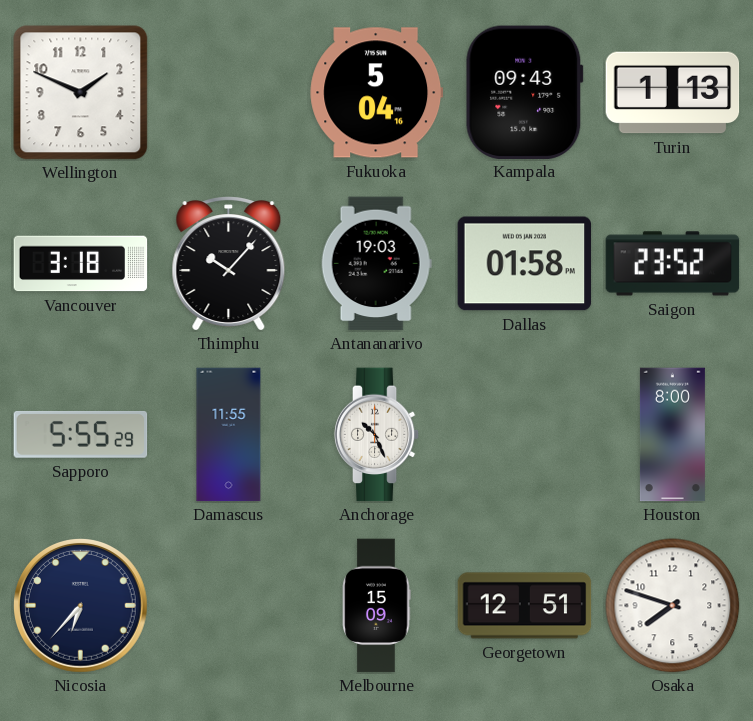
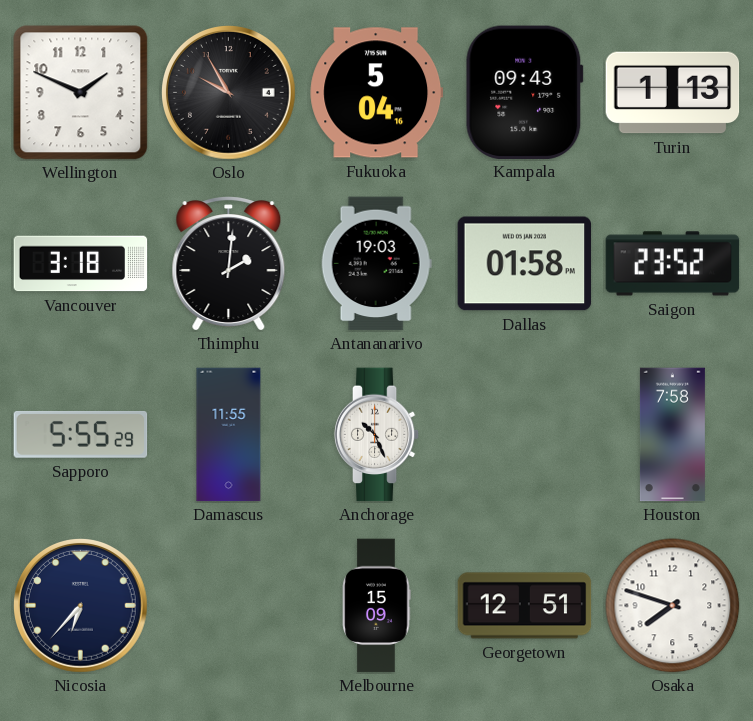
Oslo: none -> 9:55
Thimphu: 10:07 -> 2:01
Houston: 8:00 -> 7:58
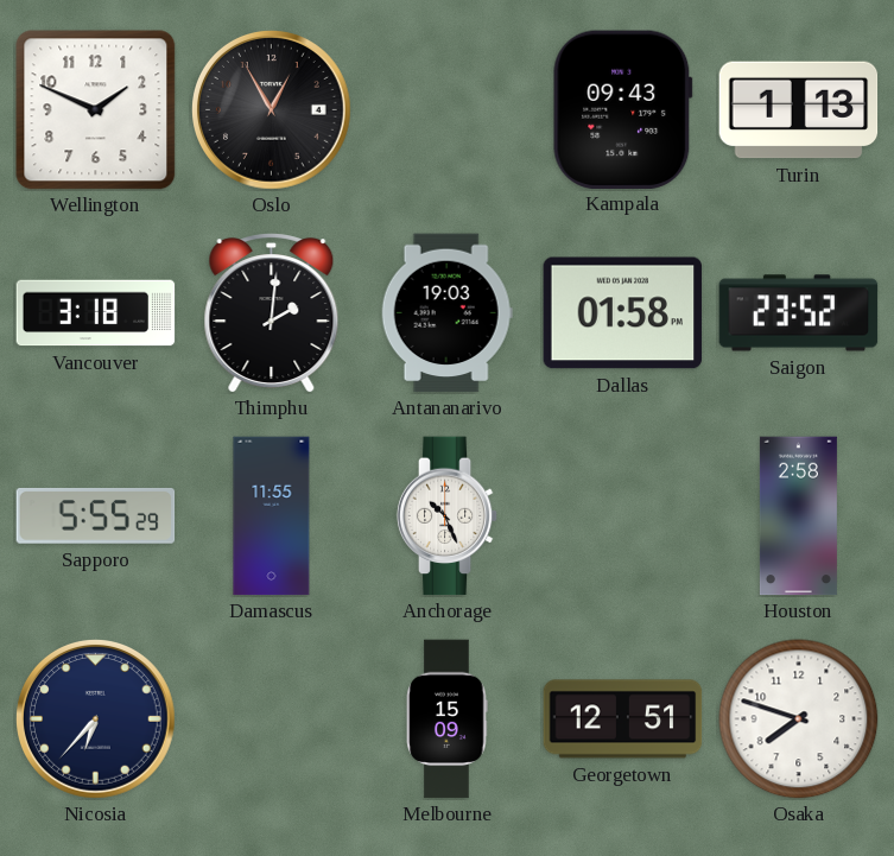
Oslo: 9:55 -> 12:55
Fukuoka: 5:04 -> none
Houston: 7:58 -> 2:58
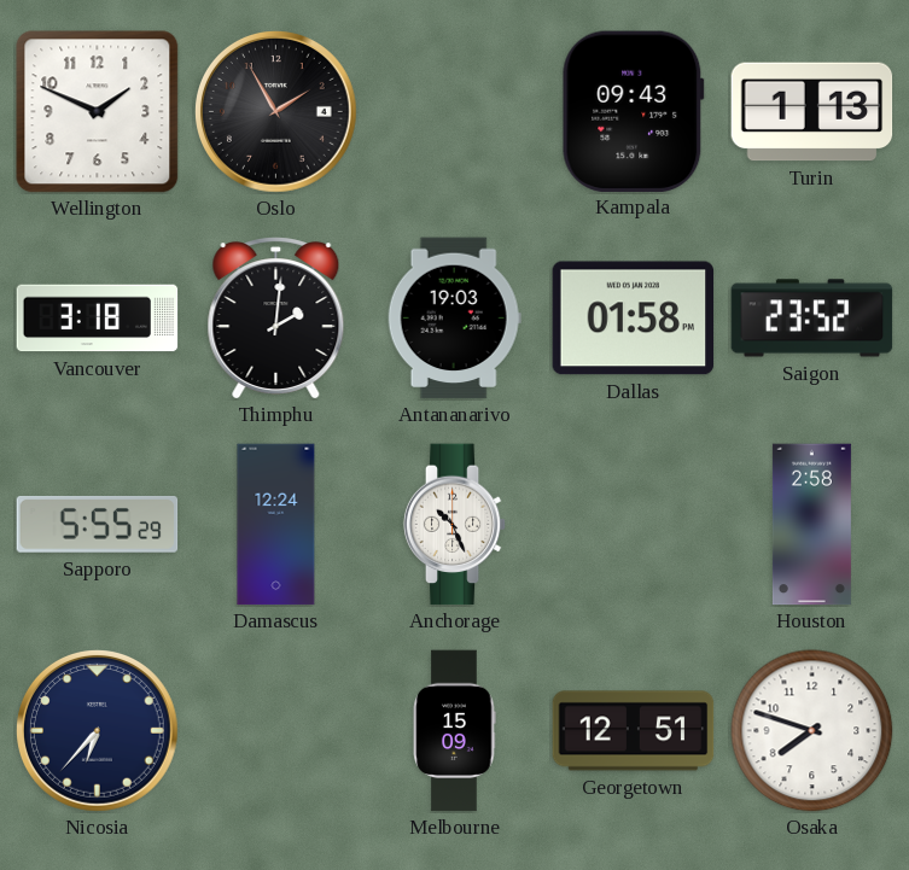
Oslo: 12:55 -> 1:55
Damascus: 11:55 -> 12:24
